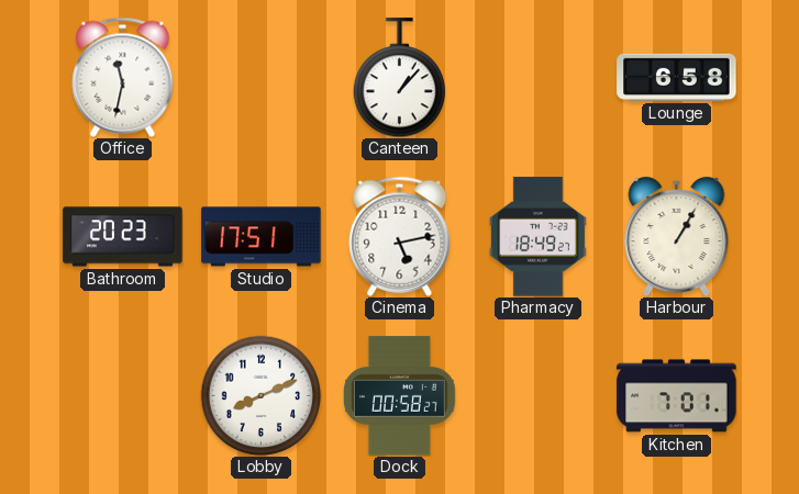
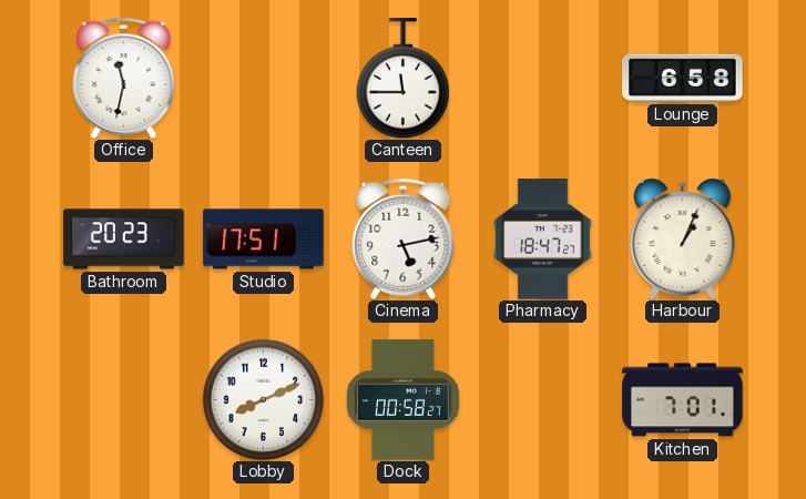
Canteen: 1:07 -> 11:45
Pharmacy: 18:49 -> 18:47
Harbour: 1:05 -> 1:04
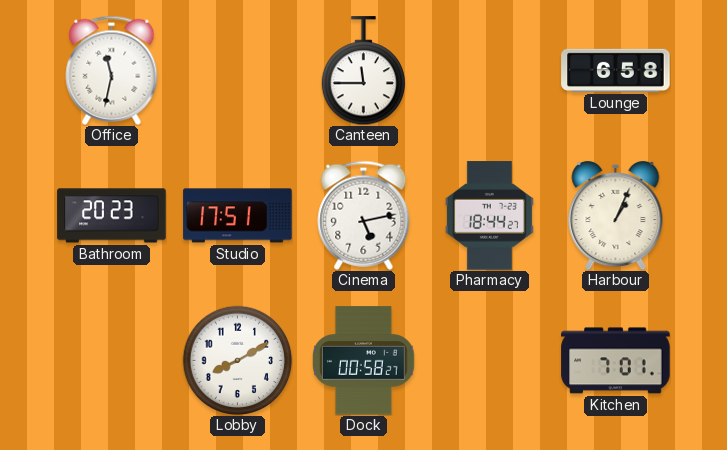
Pharmacy: 18:47 -> 18:44
Lobby: 8:11 -> 8:10
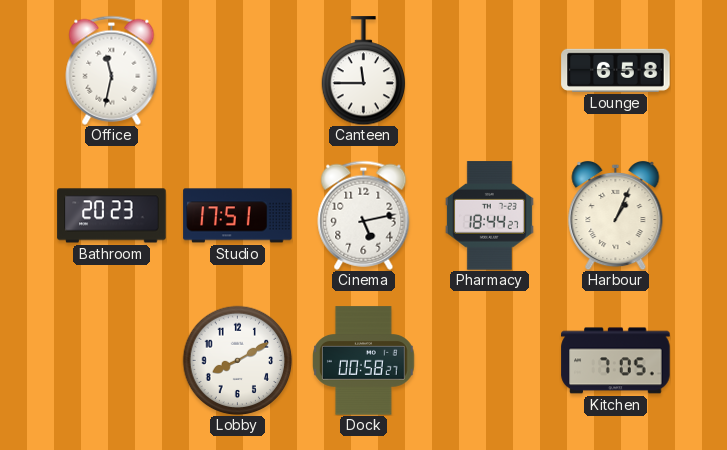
Kitchen: 7:01 -> 7:05
